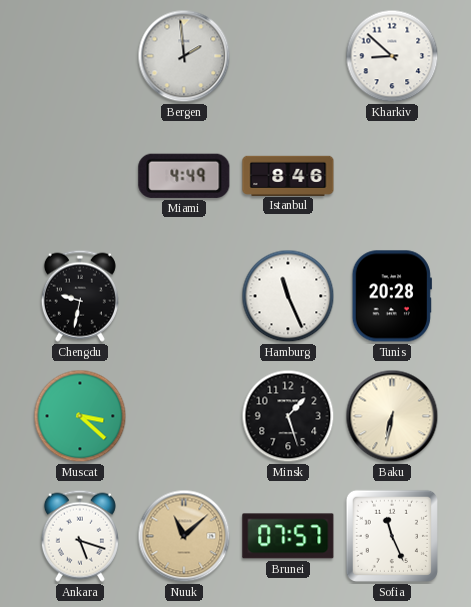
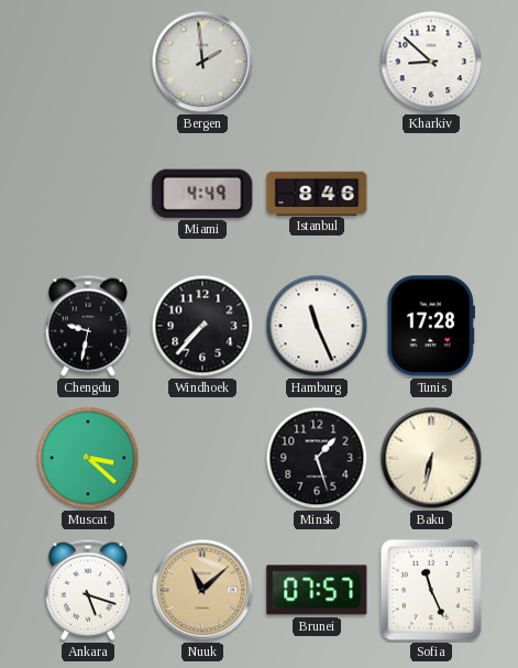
Windhoek: none -> 7:37
Tunis: 20:28 -> 17:28
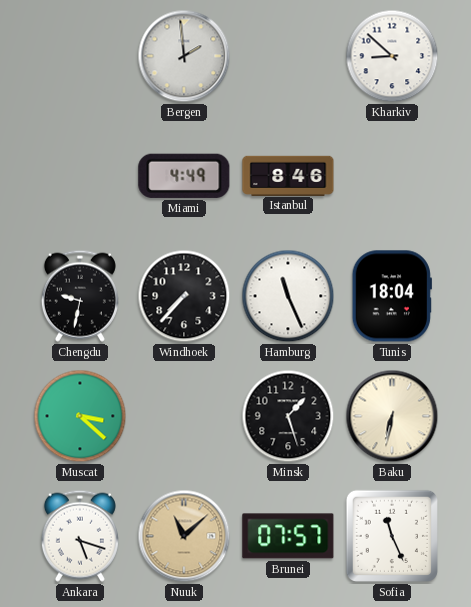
Tunis: 17:28 -> 18:04
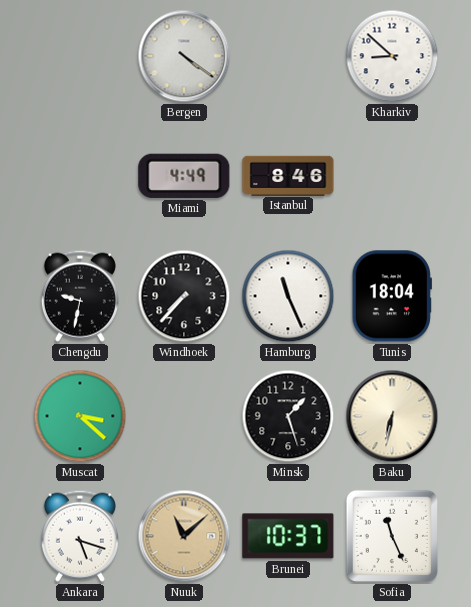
Bergen: 1:59 -> 4:21
Brunei: 07:57 -> 10:37
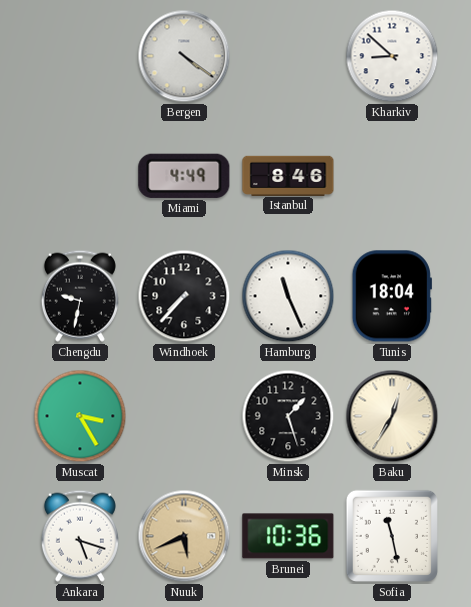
Muscat: 3:22 -> 3:25
Baku: 6:32 -> 12:35
Nuuk: 11:08 -> 5:41
Brunei: 10:37 -> 10:36
Sofia: 11:26 -> 11:28
